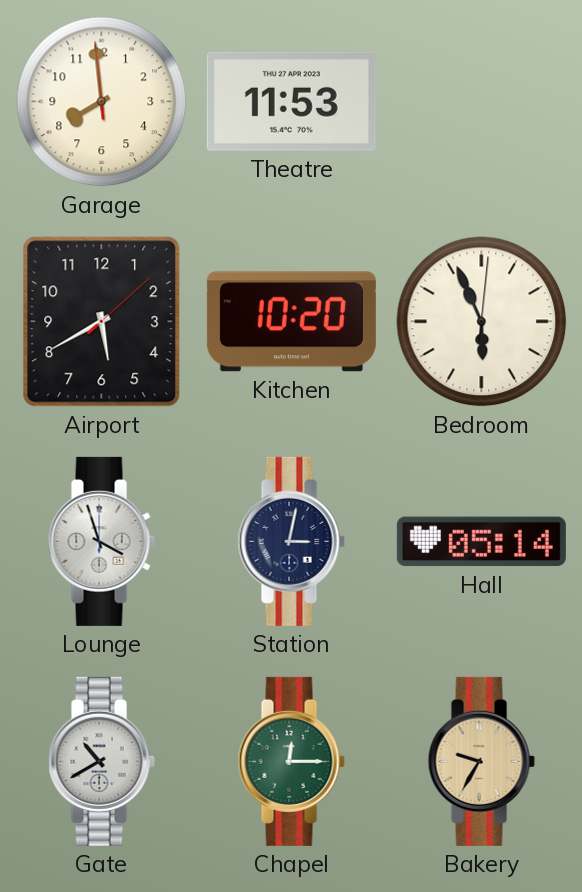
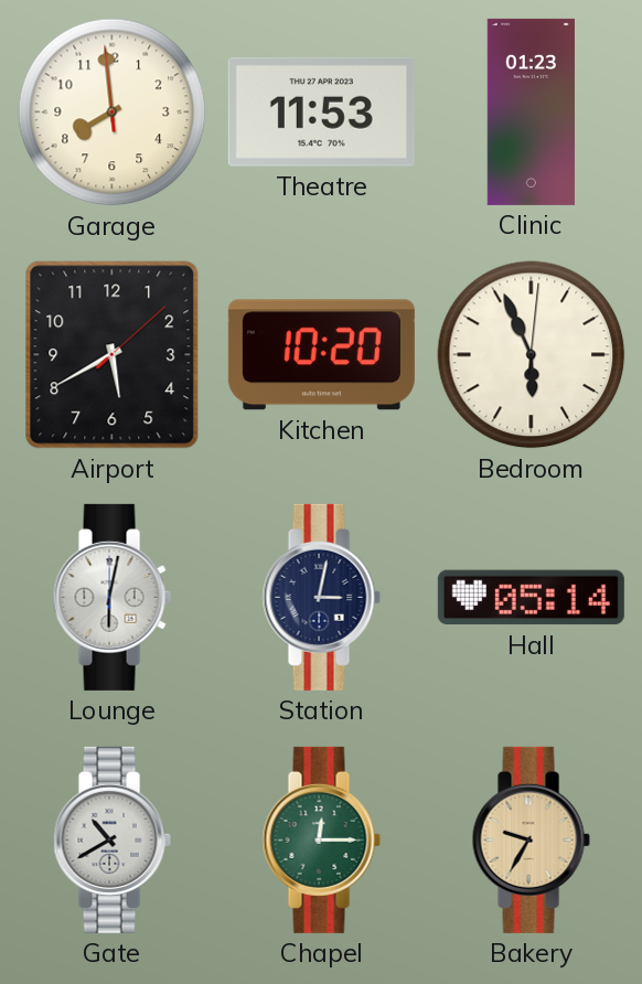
Clinic: none -> 01:23
Lounge: 3:57 -> 6:02
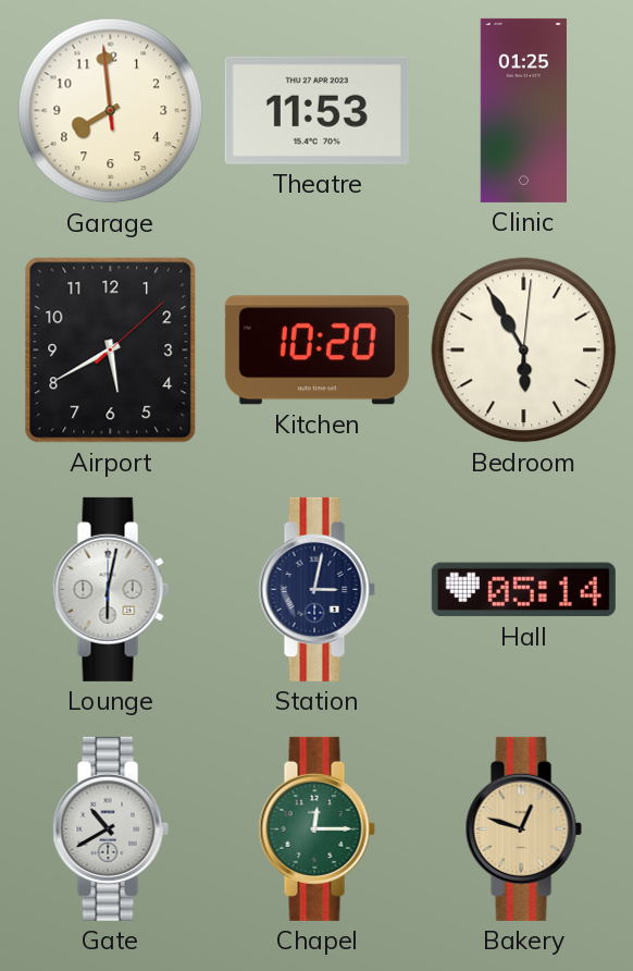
Clinic: 01:23 -> 01:25
Bedroom: 5:56 -> 5:55
Bakery: 9:35 -> 12:48
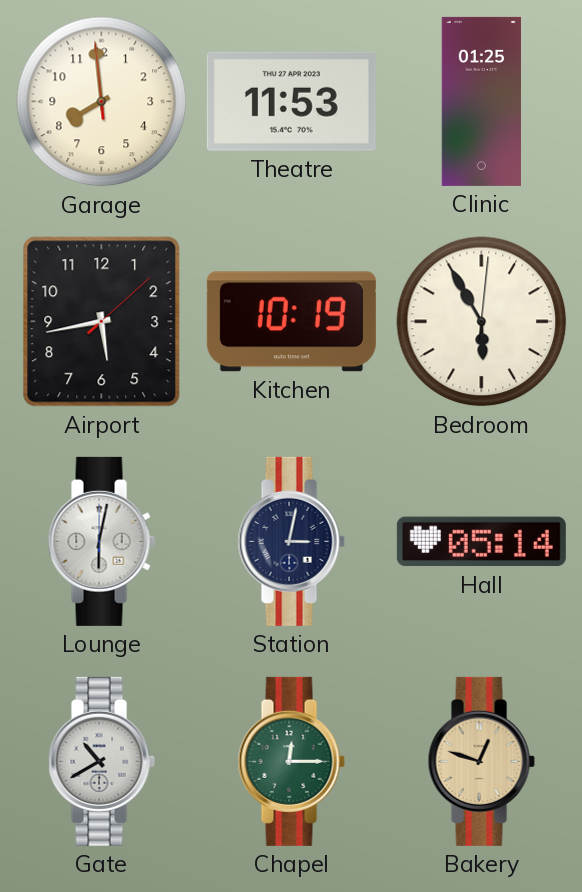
Airport: 5:40 -> 5:43
Kitchen: 10:20 -> 10:19
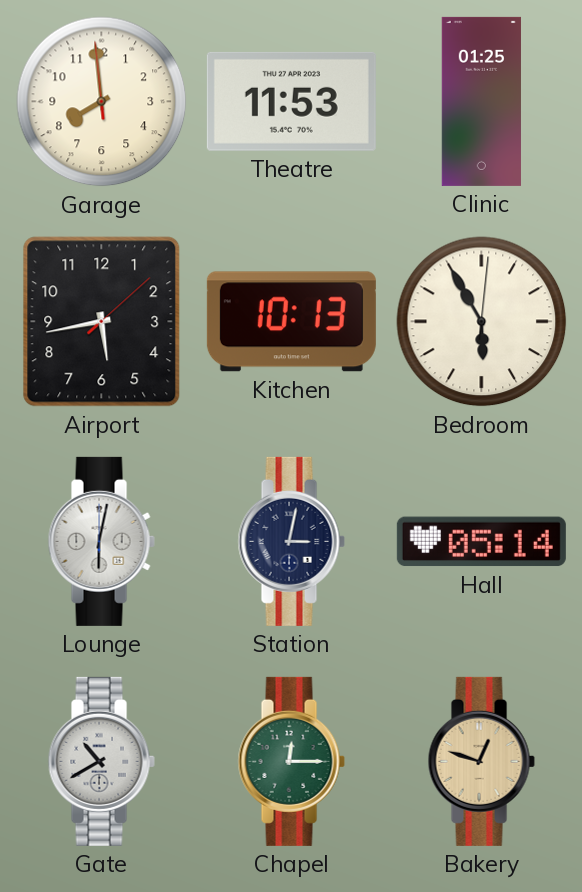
Kitchen: 10:19 -> 10:13
